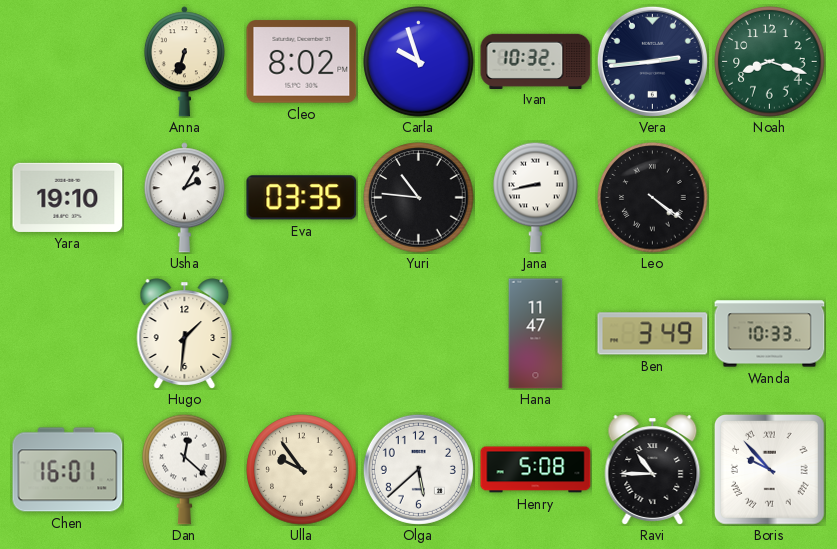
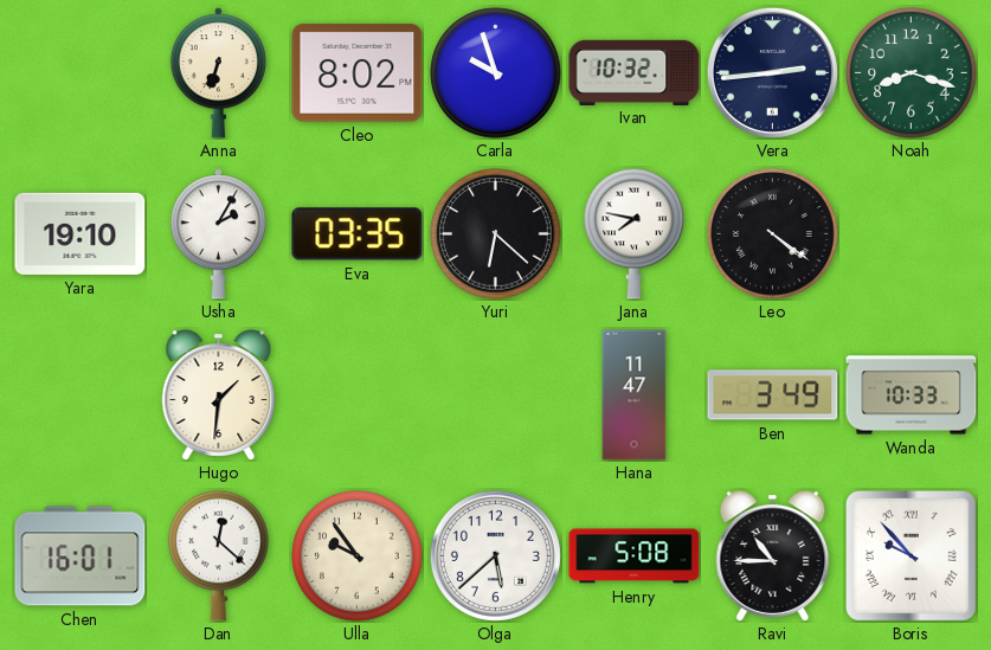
Yuri: 10:46 -> 6:22
Jana: 8:43 -> 7:47
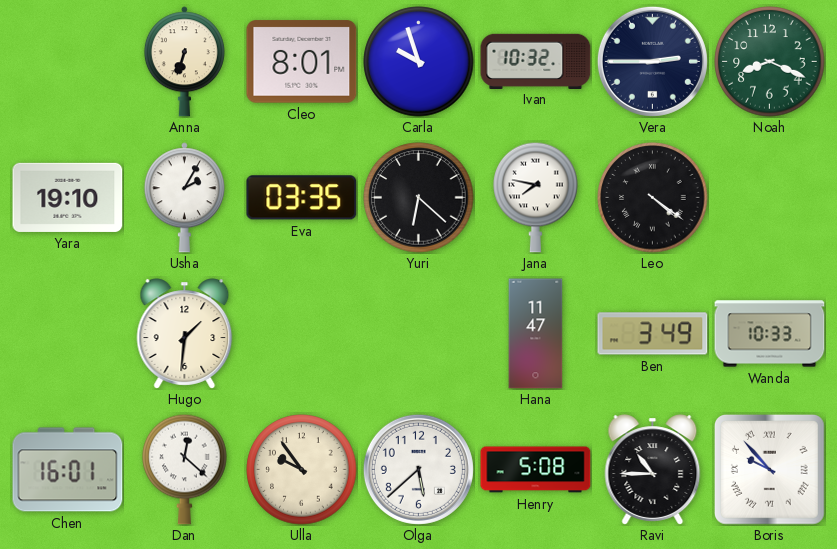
Cleo: 8:02 -> 8:01
Vera: 2:44 -> 2:45
Noah: 8:18 -> 8:19
